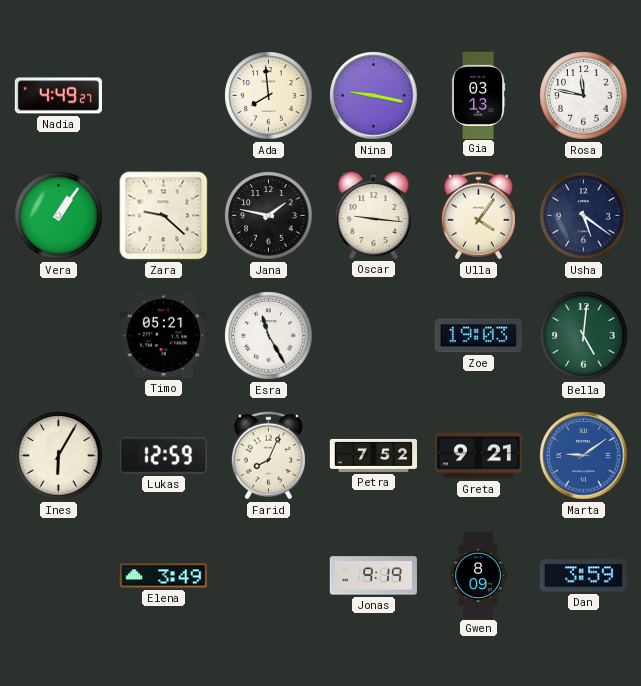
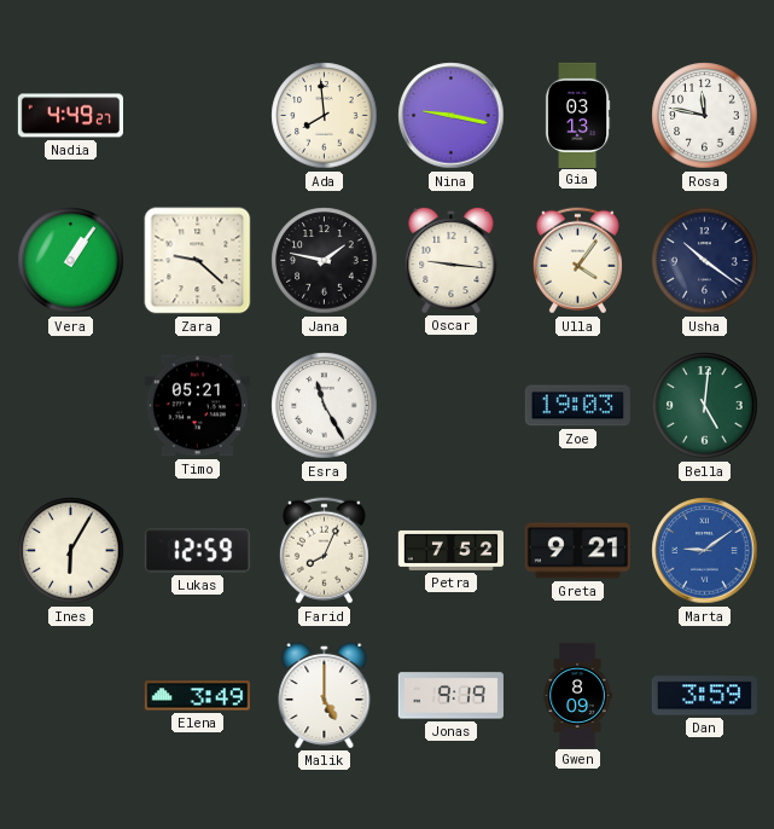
Usha: 5:21 -> 10:21
Malik: none -> 5:00
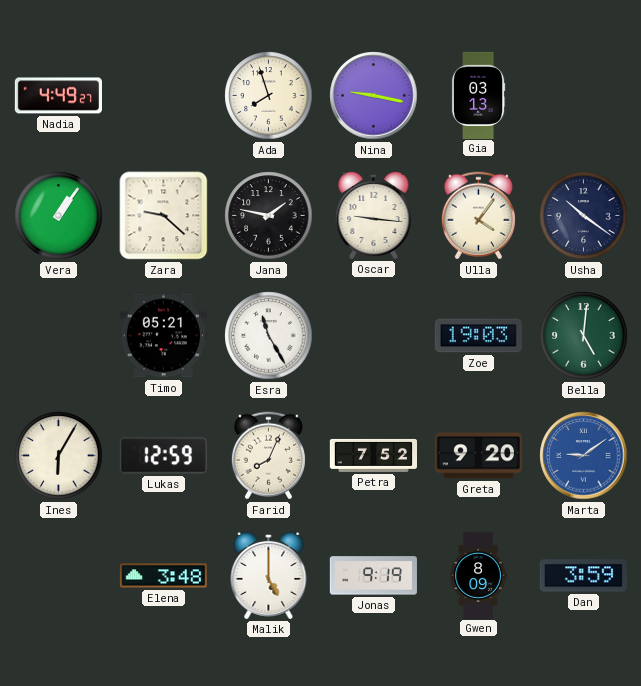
Ada: 7:59 -> 7:57
Rosa: 11:47 -> none
Greta: 9:21 -> 9:20
Elena: 3:49 -> 3:48
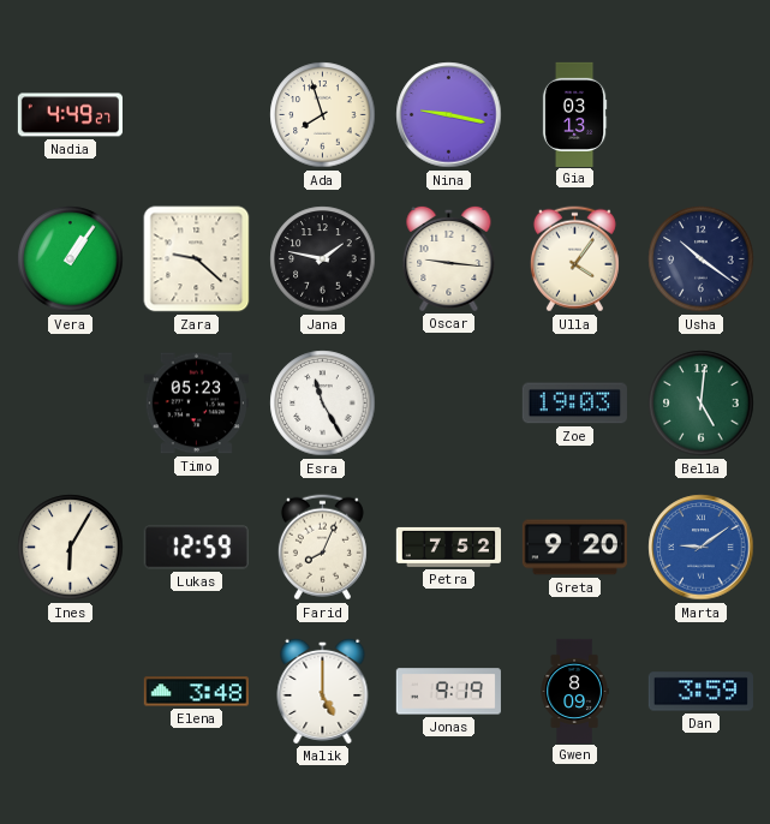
Timo: 05:21 -> 05:23
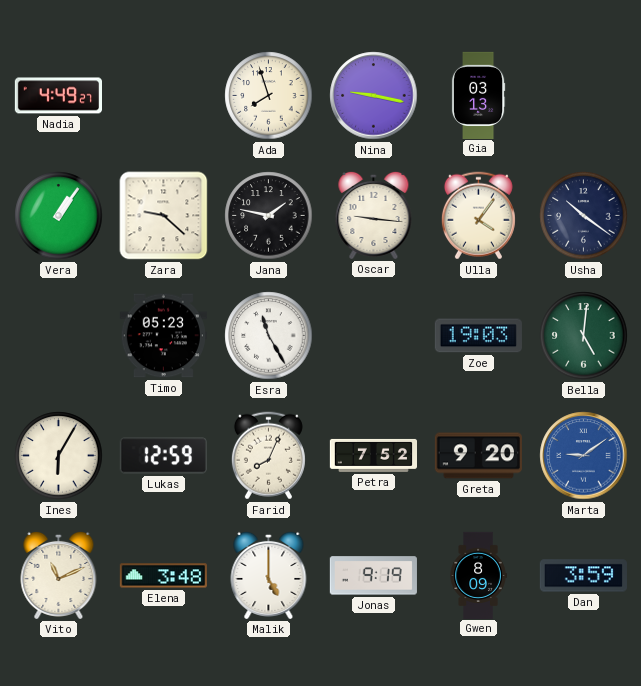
Vito: none -> 11:11
